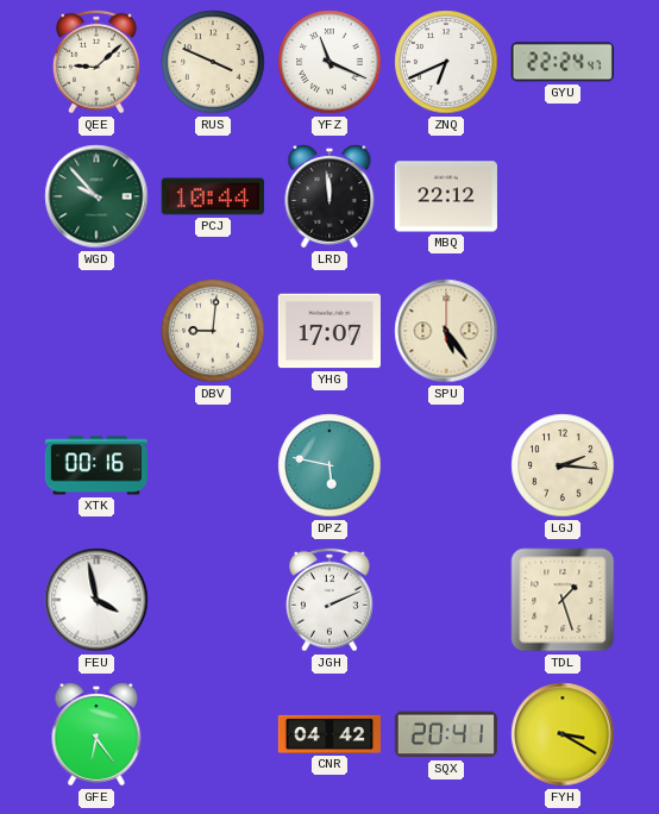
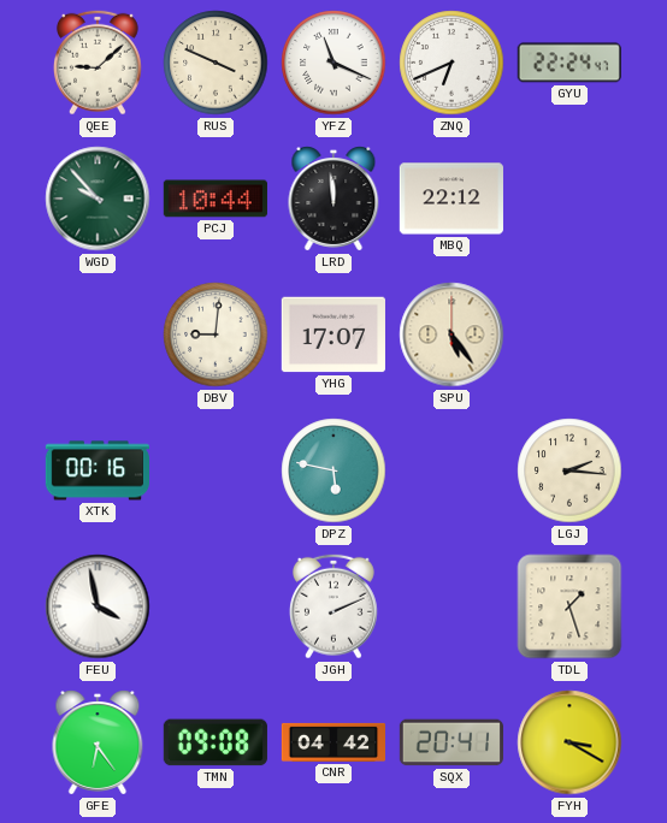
TMN: none -> 09:08
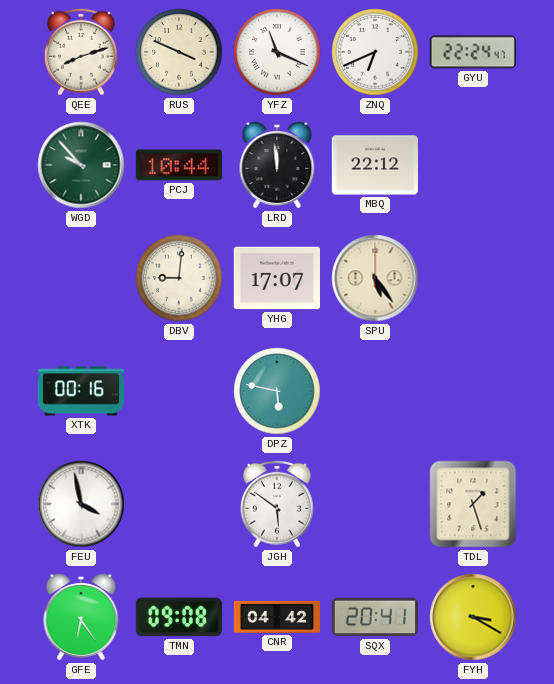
QEE: 9:08 -> 8:12
LGJ: 2:16 -> none
JGH: 2:11 -> 5:51
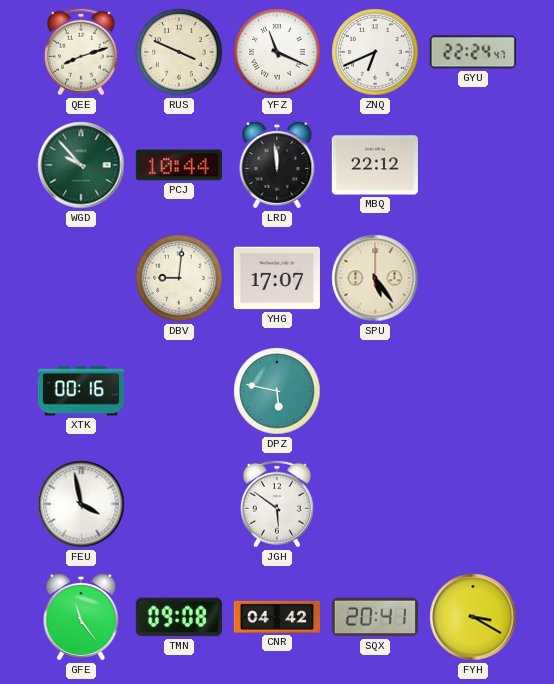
TDL: 1:27 -> none
GFE: 6:24 -> 11:24
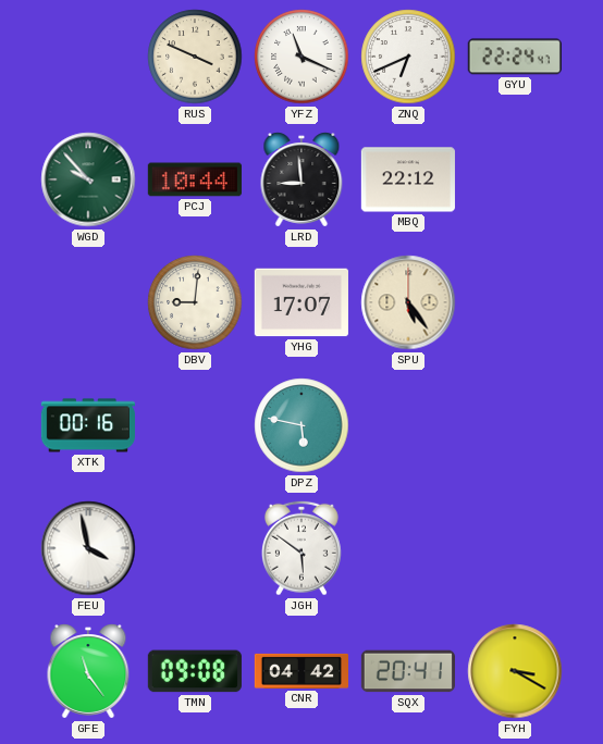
QEE: 8:12 -> none
LRD: 11:59 -> 8:59
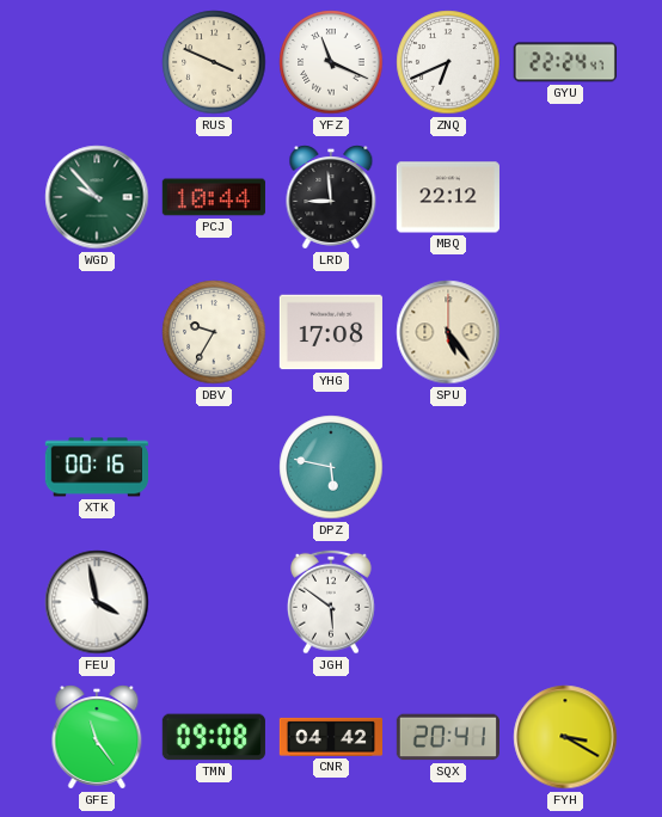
DBV: 9:01 -> 9:35
YHG: 17:07 -> 17:08
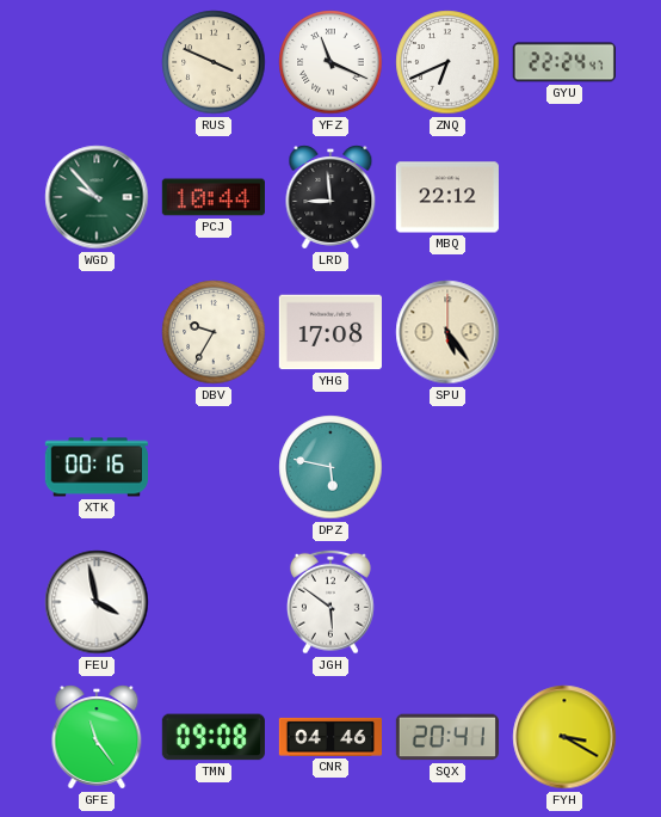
CNR: 04:42 -> 04:46
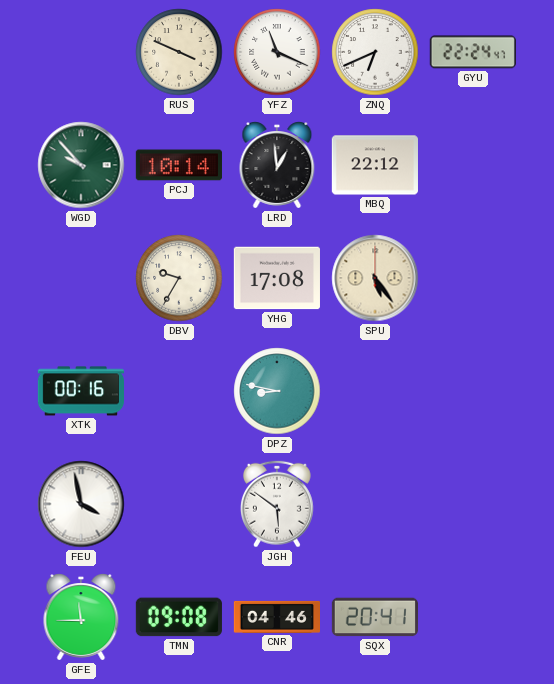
PCJ: 10:44 -> 10:14
LRD: 8:59 -> 12:59
DPZ: 5:47 -> 8:47
GFE: 11:24 -> 11:45
FYH: 3:20 -> none
